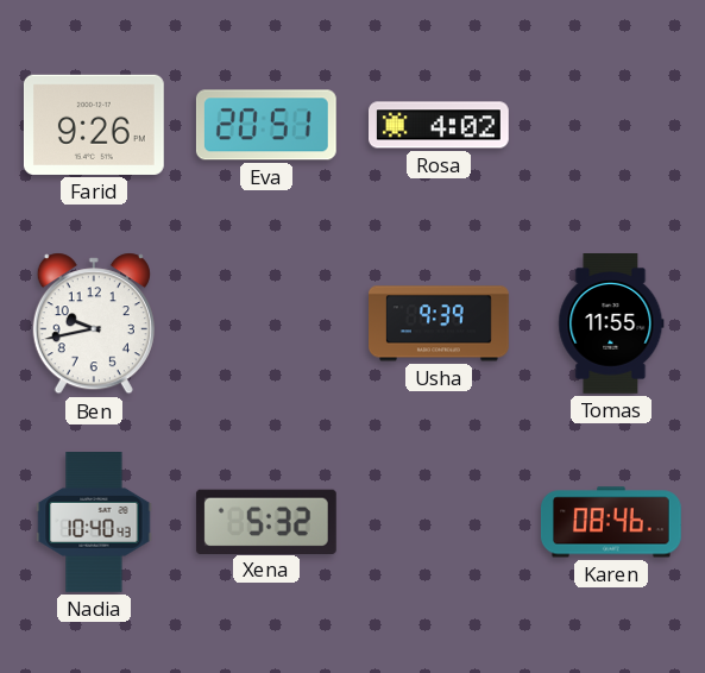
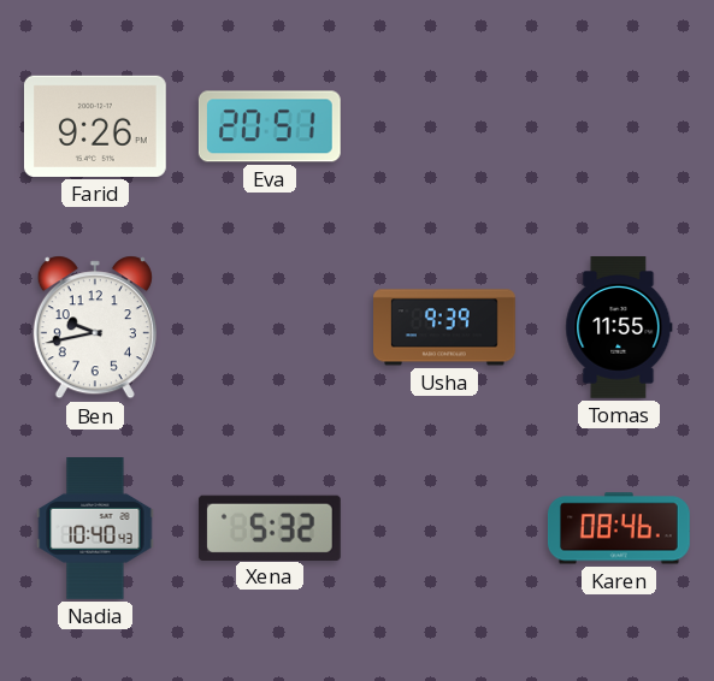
Rosa: 4:02 -> none
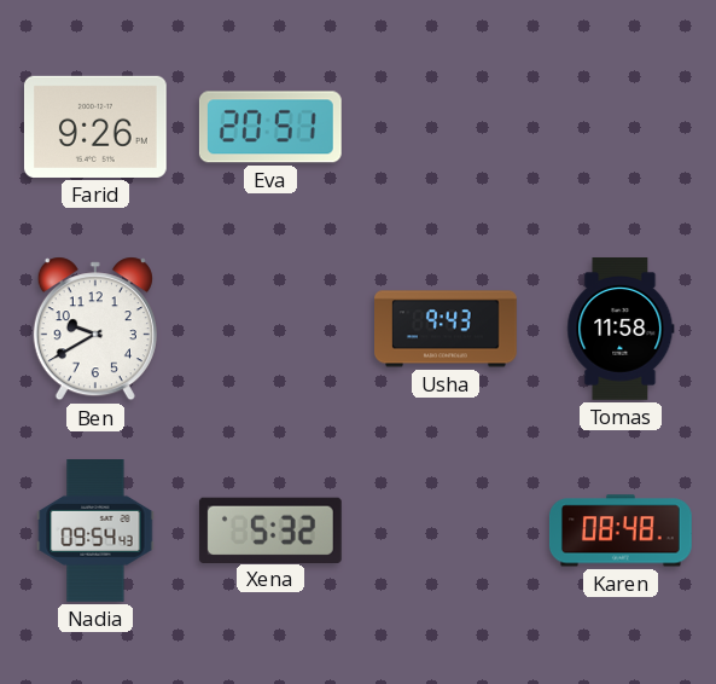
Ben: 9:43 -> 9:40
Usha: 9:39 -> 9:43
Tomas: 11:55 -> 11:58
Nadia: 10:40 -> 09:54
Karen: 08:46 -> 08:48
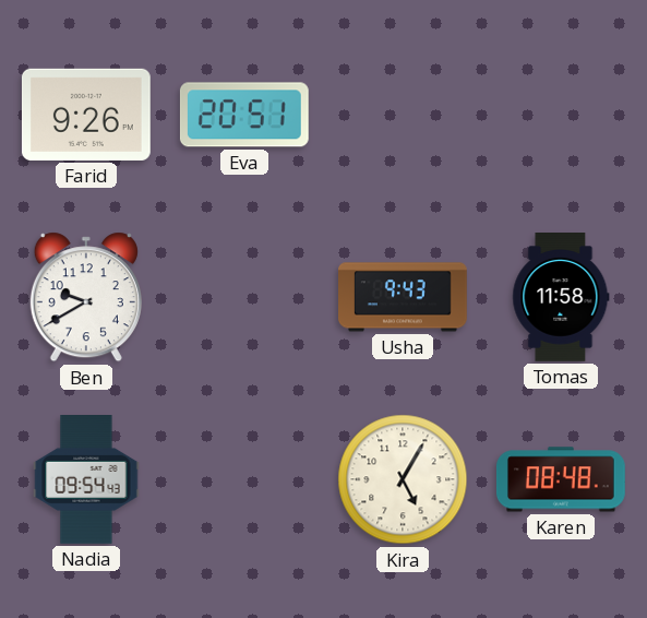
Xena: 5:32 -> none
Kira: none -> 5:05
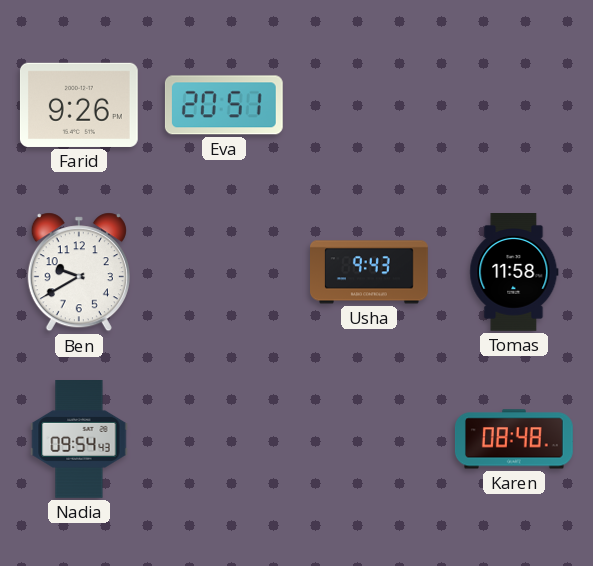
Kira: 5:05 -> none
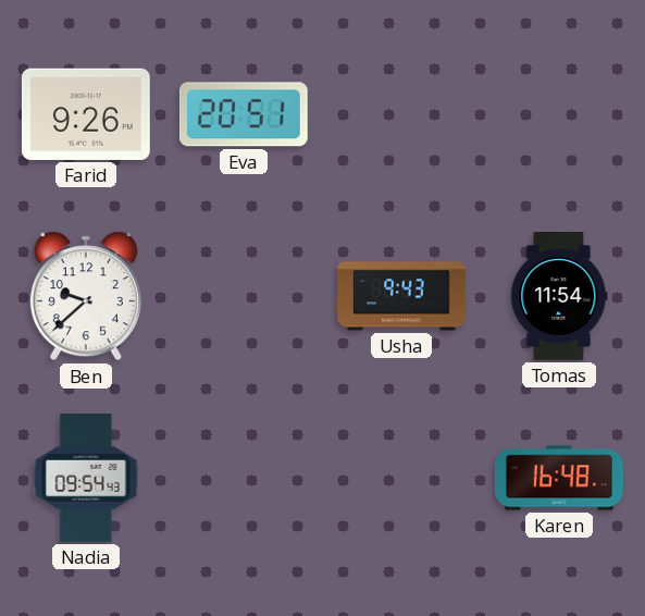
Ben: 9:40 -> 9:38
Tomas: 11:58 -> 11:54
Karen: 08:48 -> 16:48
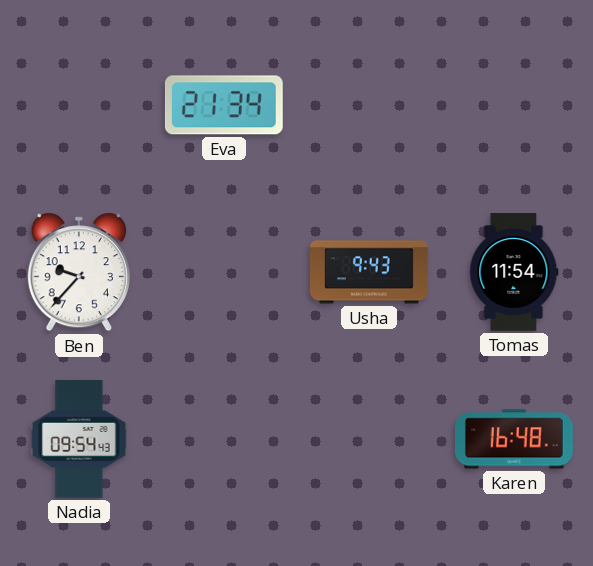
Farid: 9:26 -> none
Eva: 20:51 -> 21:34
Ben: 9:38 -> 9:37
